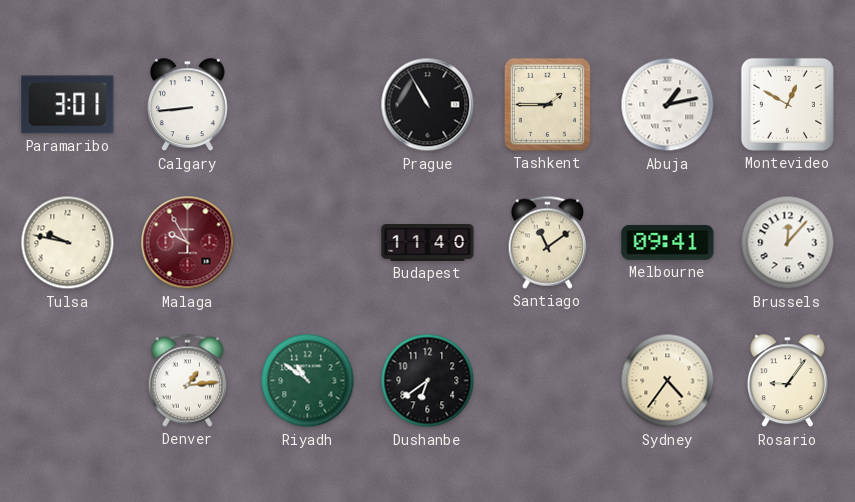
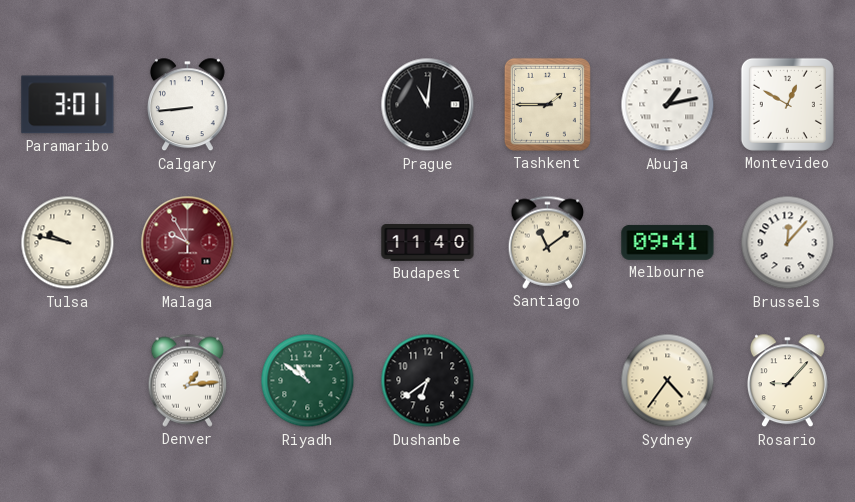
Prague: 10:55 -> 11:01
Rosario: 9:06 -> 9:07
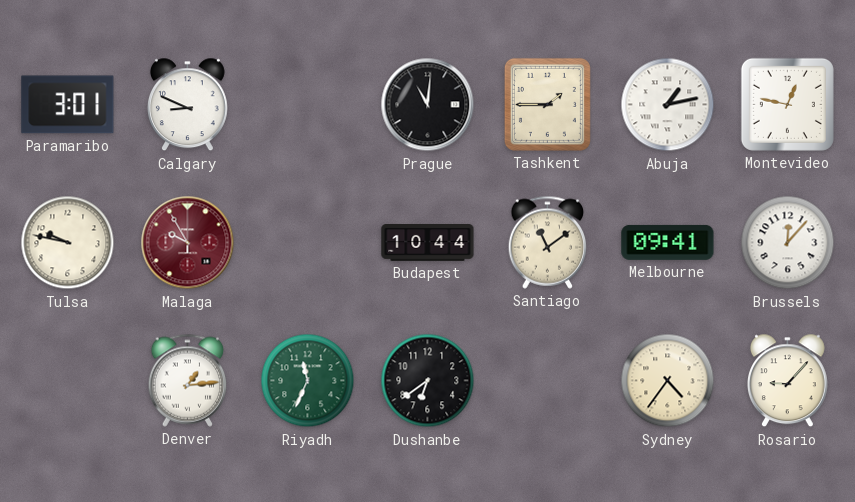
Calgary: 8:44 -> 8:49
Montevideo: 12:50 -> 12:47
Budapest: 11:40 -> 10:44
Riyadh: 10:51 -> 11:34
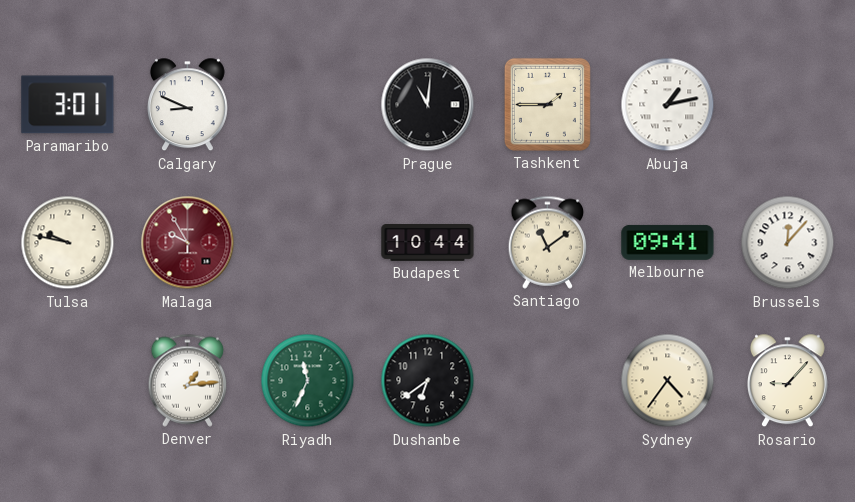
Montevideo: 12:47 -> none
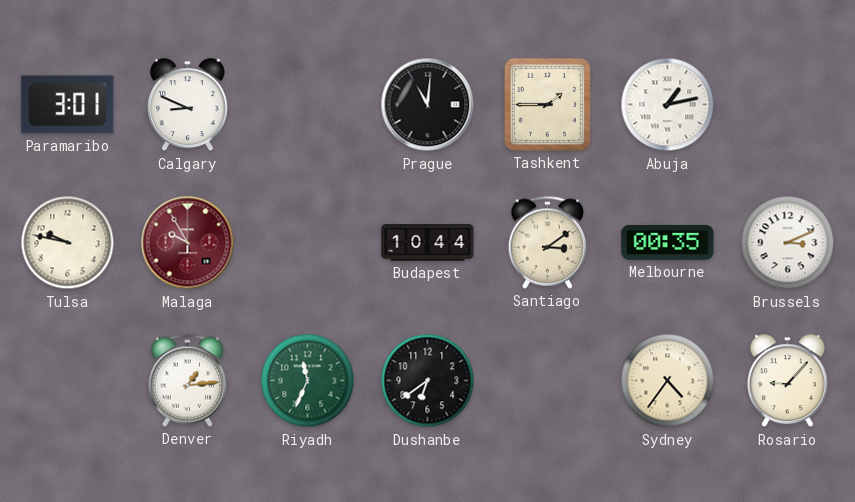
Santiago: 11:09 -> 3:09
Melbourne: 09:41 -> 00:35
Brussels: 12:07 -> 3:11
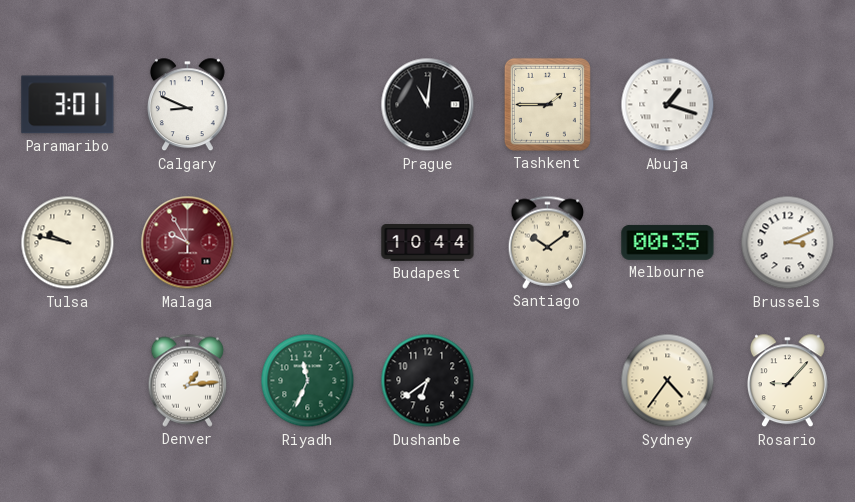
Abuja: 1:13 -> 1:18
Santiago: 3:09 -> 10:09
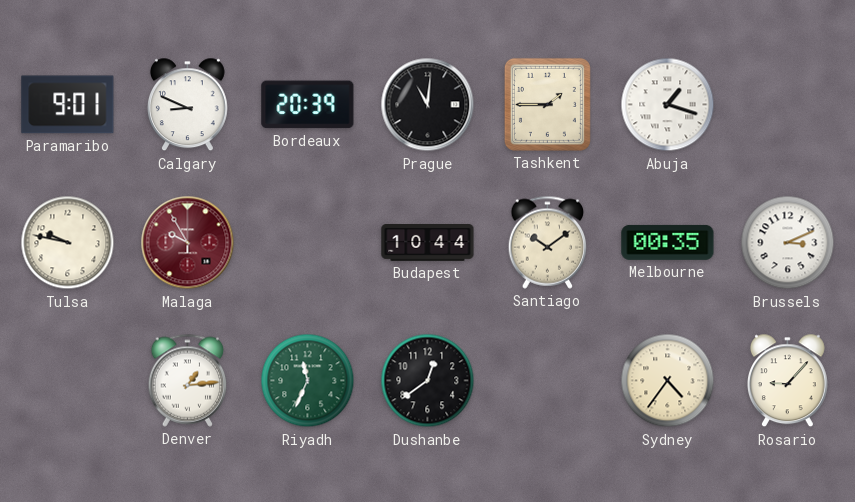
Paramaribo: 3:01 -> 9:01
Bordeaux: none -> 20:39
Dushanbe: 6:39 -> 12:39
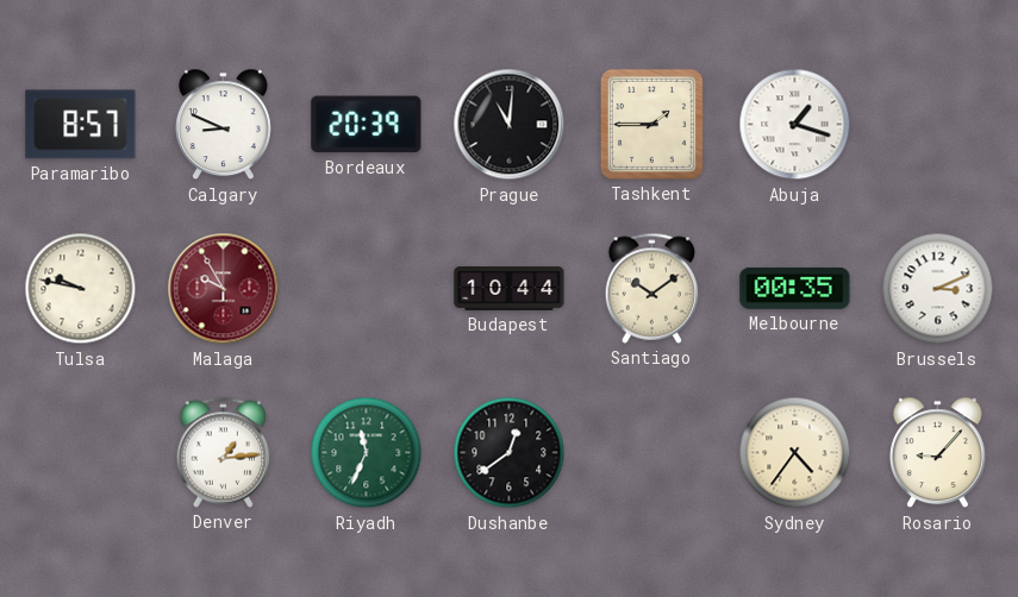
Paramaribo: 9:01 -> 8:57
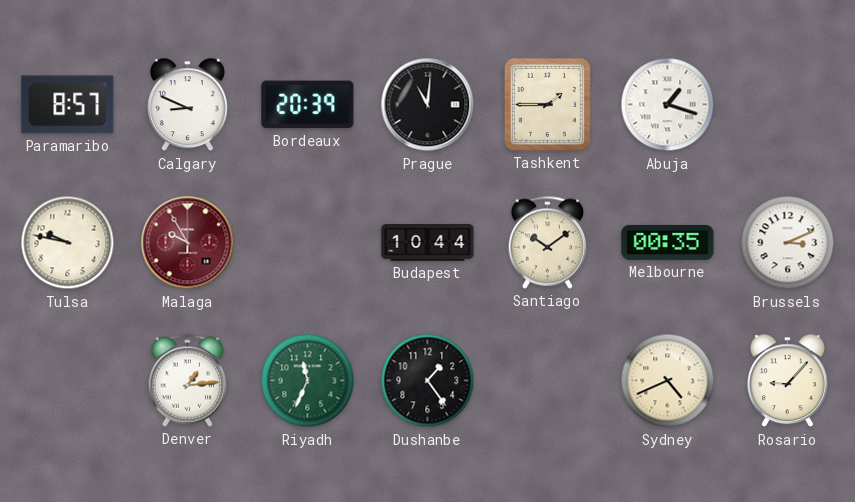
Dushanbe: 12:39 -> 1:24
Sydney: 4:36 -> 4:41
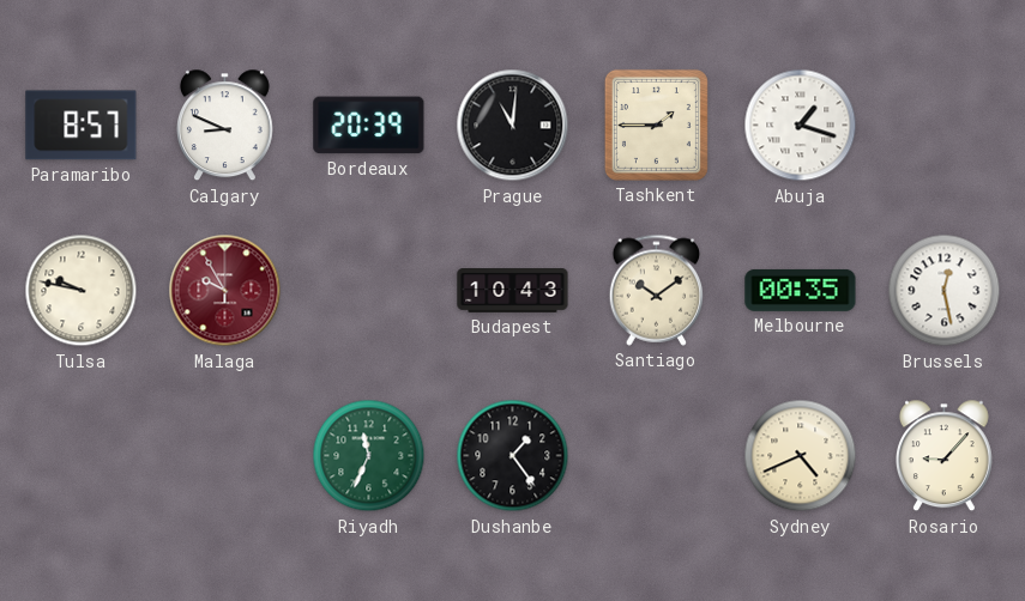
Budapest: 10:44 -> 10:43
Brussels: 3:11 -> 12:28
Denver: 1:14 -> none
